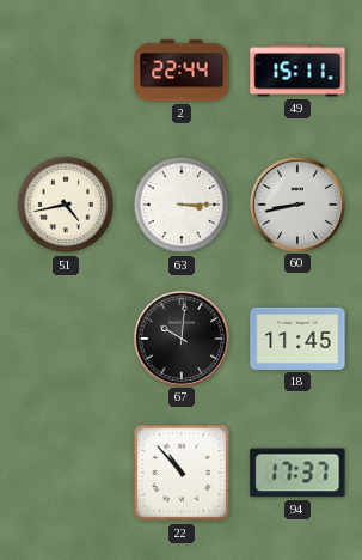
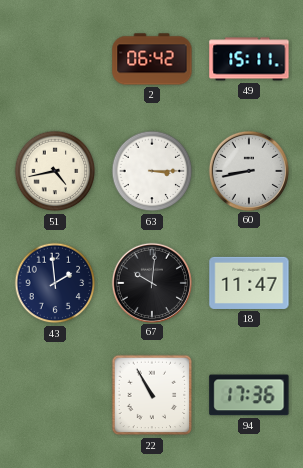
2: 22:44 -> 06:42
43: none -> 1:59
18: 11:45 -> 11:47
22: 10:53 -> 10:55
94: 17:37 -> 17:36
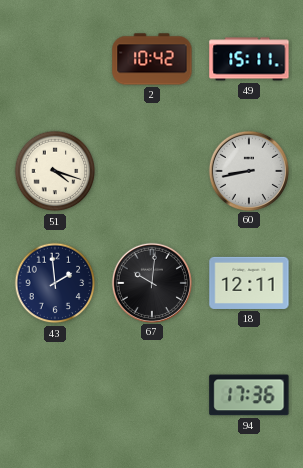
2: 06:42 -> 10:42
51: 4:43 -> 4:18
63: 3:15 -> none
18: 11:47 -> 12:11
22: 10:55 -> none
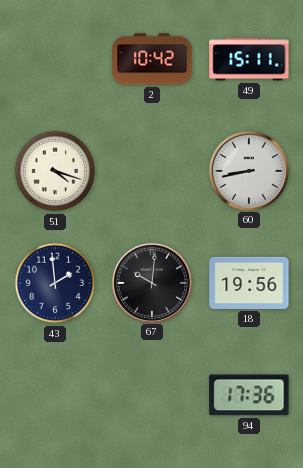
18: 12:11 -> 19:56
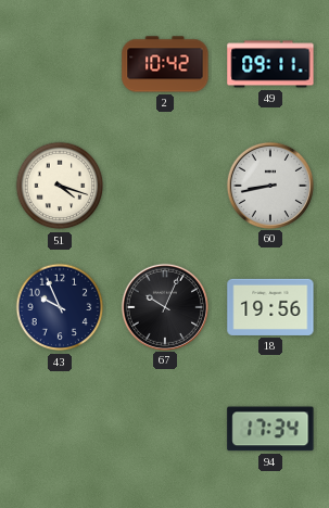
49: 15:11 -> 09:11
43: 1:59 -> 9:56
67: 10:01 -> 10:04
94: 17:36 -> 17:34
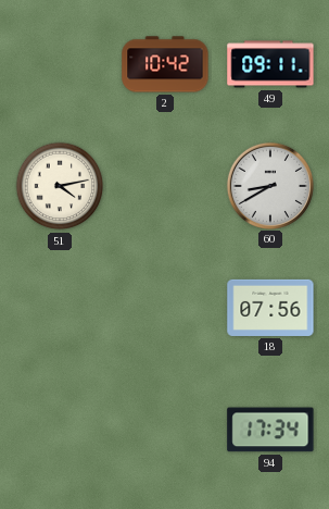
51: 4:18 -> 4:13
60: 8:43 -> 8:40
43: 9:56 -> none
67: 10:04 -> none
18: 19:56 -> 07:56
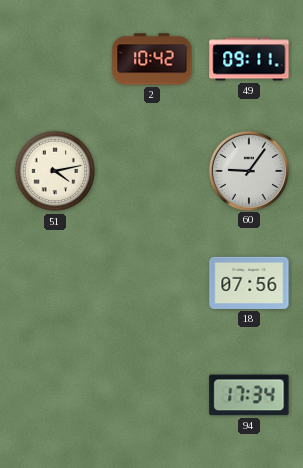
60: 8:40 -> 9:06
